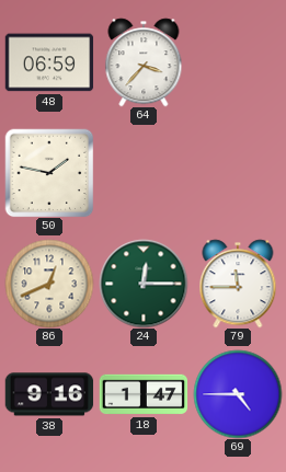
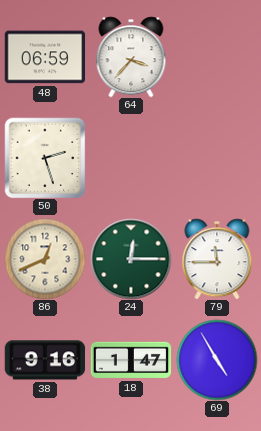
50: 1:47 -> 2:27
69: 4:45 -> 4:55
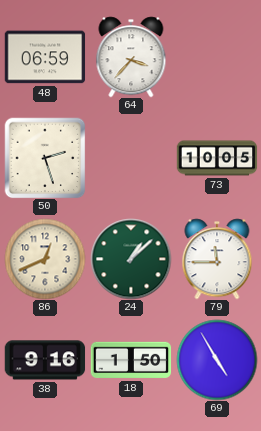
73: none -> 10:05
24: 12:15 -> 1:08
18: 1:47 -> 1:50
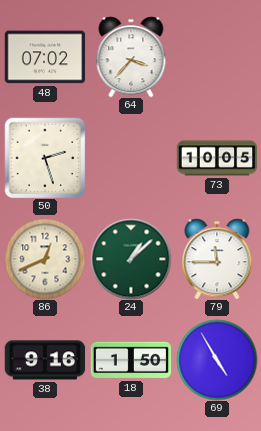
48: 06:59 -> 07:02
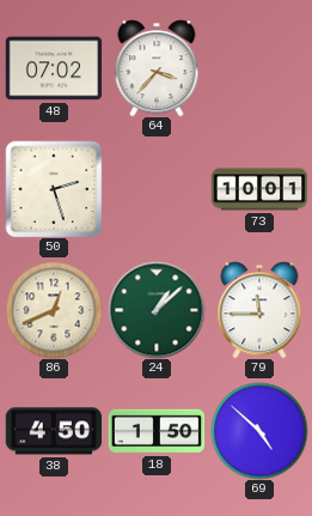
73: 10:05 -> 10:01
38: 9:16 -> 4:50
69: 4:55 -> 4:52
